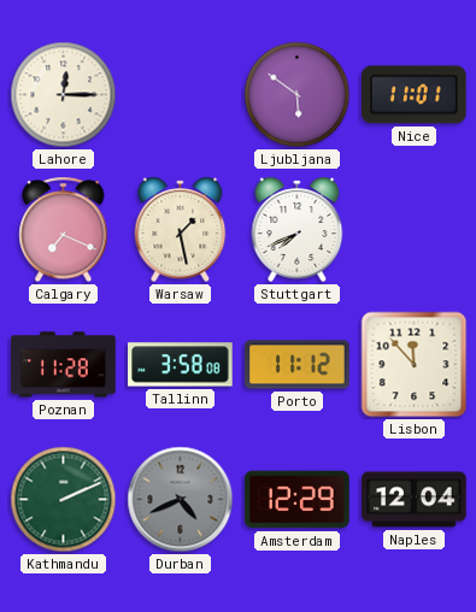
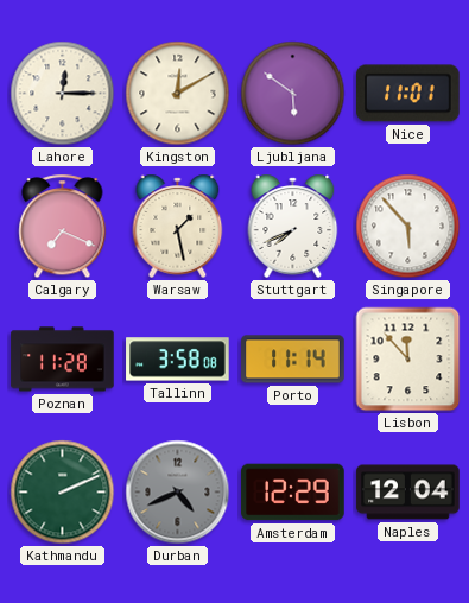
Kingston: none -> 12:10
Singapore: none -> 5:53
Porto: 11:12 -> 11:14
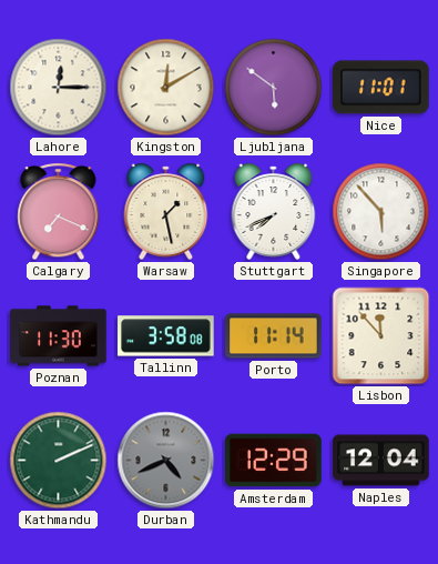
Poznan: 11:28 -> 11:30
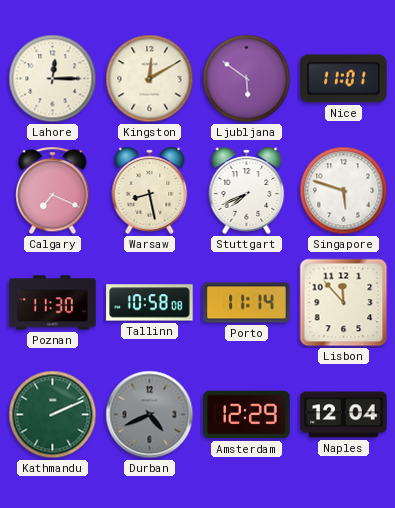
Warsaw: 1:28 -> 8:28
Singapore: 5:53 -> 5:48
Tallinn: 3:58 -> 10:58
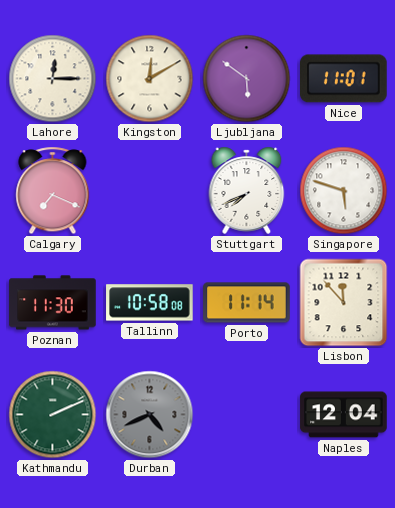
Warsaw: 8:28 -> none
Amsterdam: 12:29 -> none
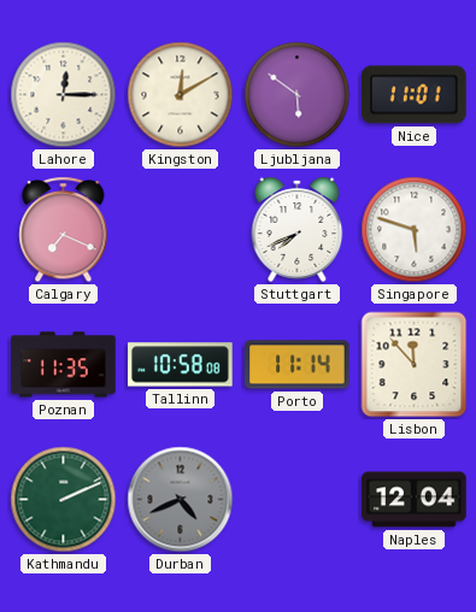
Poznan: 11:30 -> 11:35
